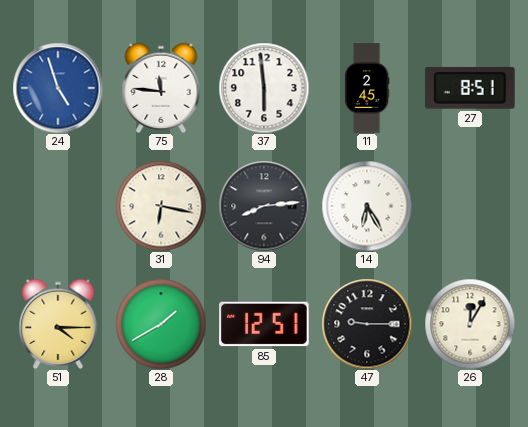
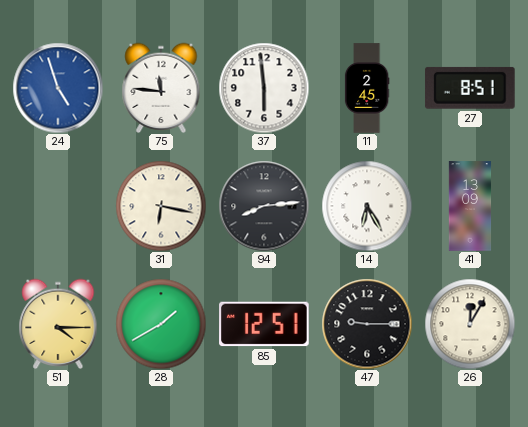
41: none -> 13:09
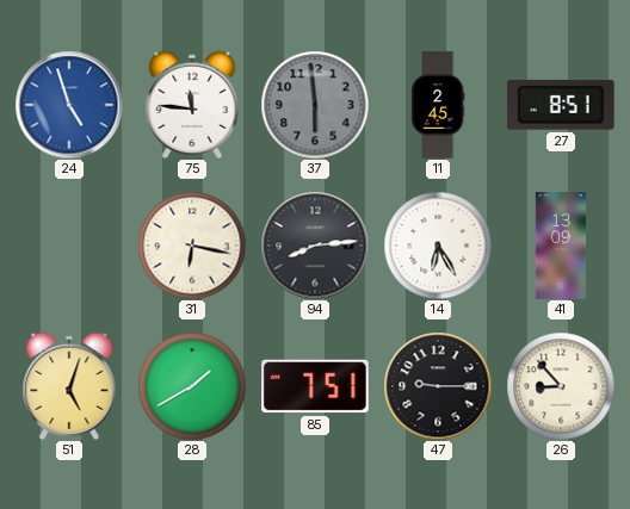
37 dial: white -> grey
51: 4:15 -> 5:03
85: 12:51 -> 7:51
26: 12:05 -> 8:53
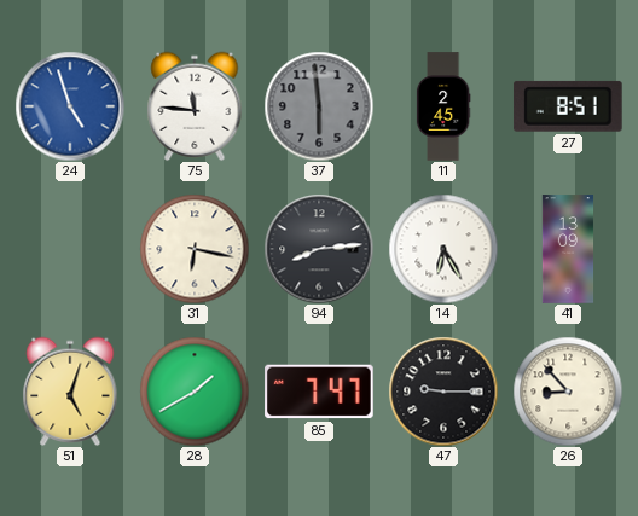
85: 7:51 -> 7:47
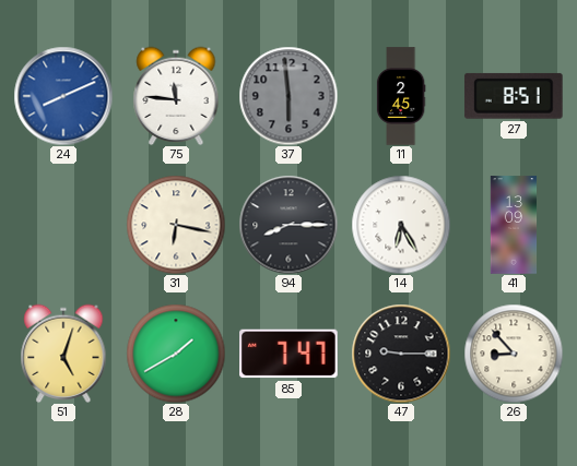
24: 4:57 -> 8:11
94: 8:14 -> 8:15
